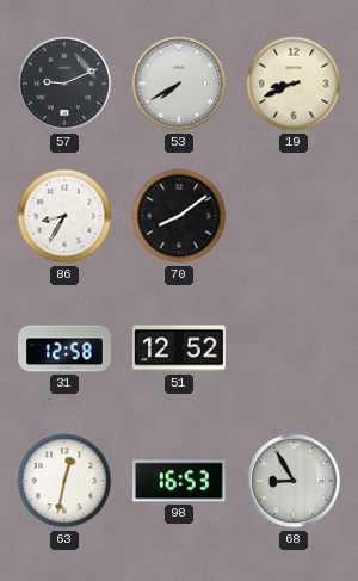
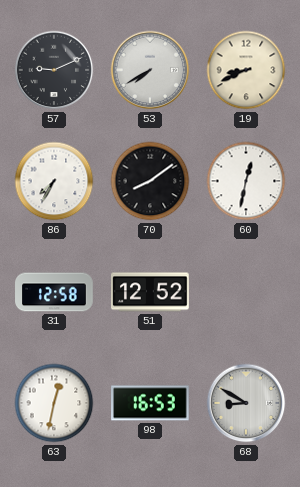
86: 8:35 -> 7:35
60: none -> 12:32
68: 8:55 -> 8:50
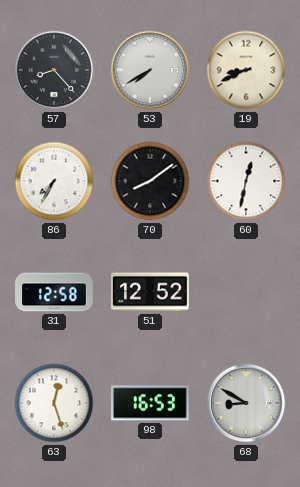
57: 9:11 -> 8:23
63: 12:32 -> 12:27
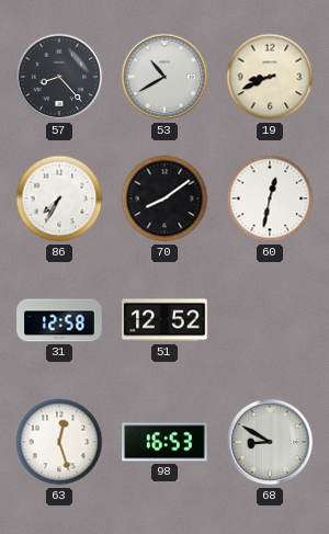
53: 7:40 -> 10:40
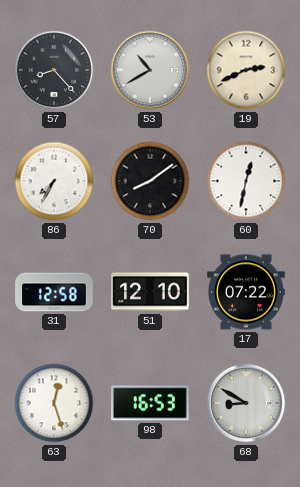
19: 8:41 -> 2:41
51: 12:52 -> 12:10
17: none -> 07:22
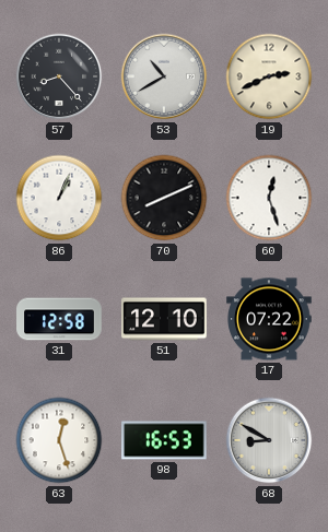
86: 7:35 -> 1:04
70: 8:09 -> 8:11
60: 12:32 -> 12:27
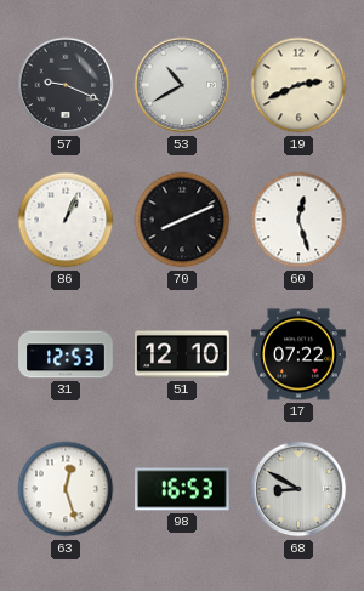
57: 8:23 -> 9:19
31: 12:58 -> 12:53
